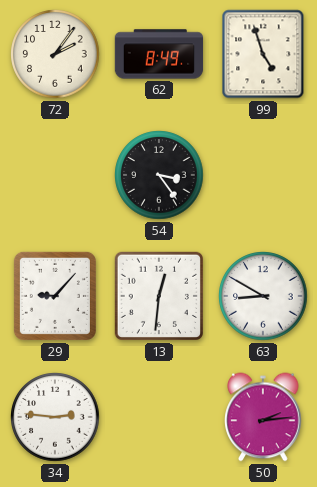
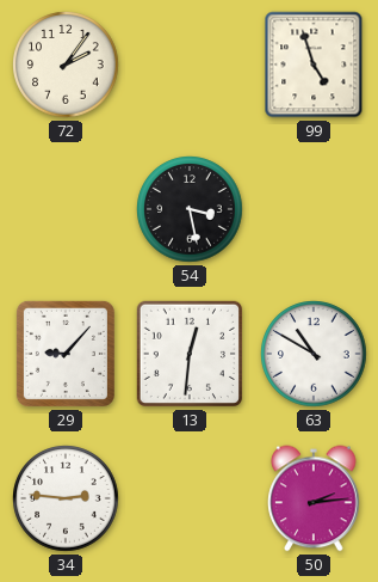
62: 8:49 -> none
54: 3:24 -> 3:28
63: 8:50 -> 10:50
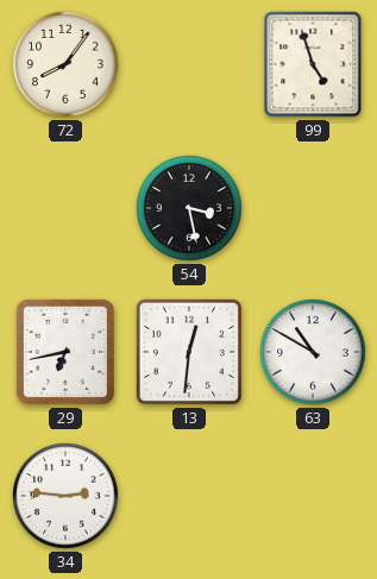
72: 2:06 -> 8:06
29: 9:07 -> 6:43
50: 2:14 -> none
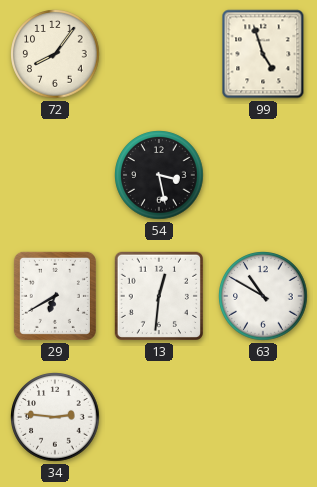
29: 6:43 -> 6:40
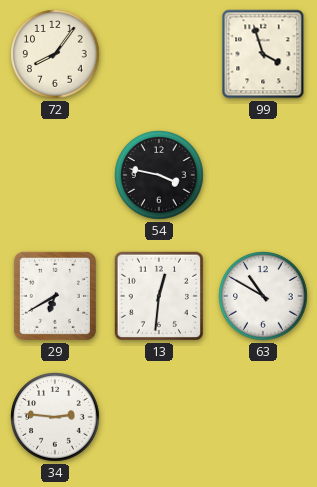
99: 4:57 -> 3:57
54: 3:28 -> 3:47
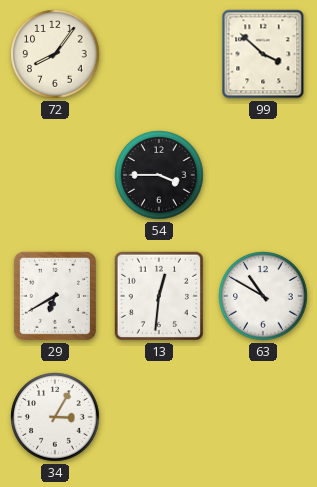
99: 3:57 -> 3:52
54: 3:47 -> 3:45
34: 2:46 -> 3:05
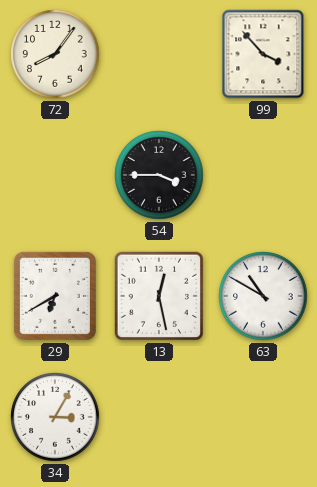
99: 3:52 -> 3:53
13: 12:31 -> 12:28
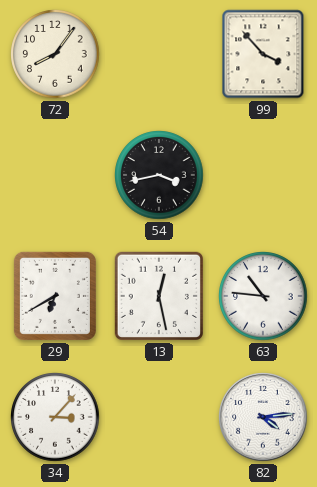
54: 3:45 -> 3:43
63: 10:50 -> 10:46
34: 3:05 -> 3:07
82: none -> 4:14
